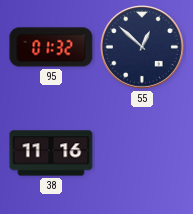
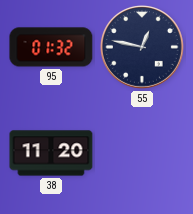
55: 12:52 -> 12:47
38: 11:16 -> 11:20
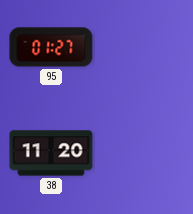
95: 01:32 -> 01:27
55: 12:47 -> none
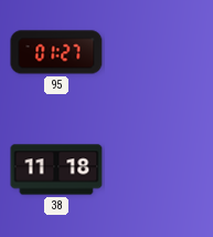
38: 11:20 -> 11:18
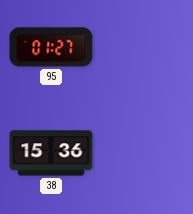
38: 11:18 -> 15:36
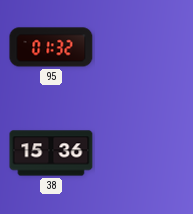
95: 01:27 -> 01:32
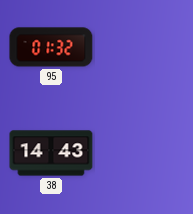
38: 15:36 -> 14:43
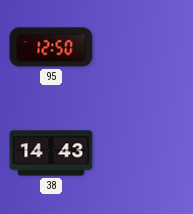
95: 01:32 -> 12:50
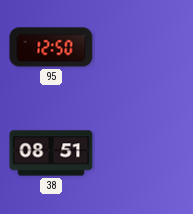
38: 14:43 -> 08:51
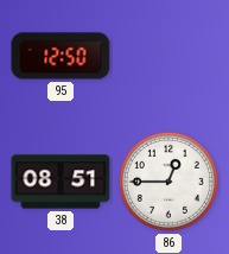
86: none -> 12:45
